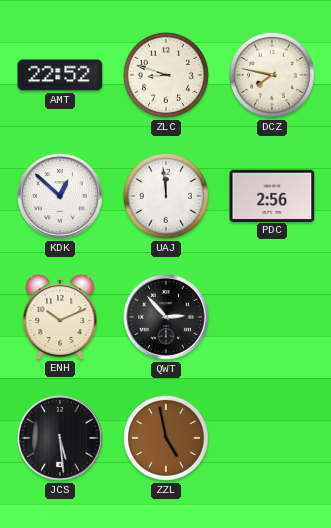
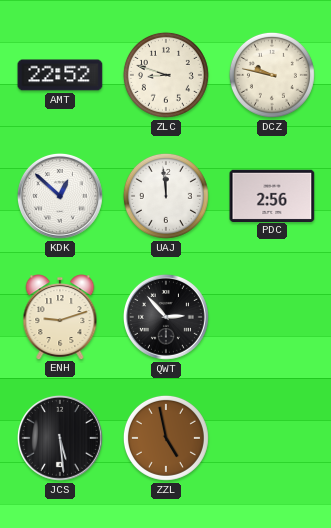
DCZ: 7:47 -> 9:47
ENH: 10:11 -> 9:12
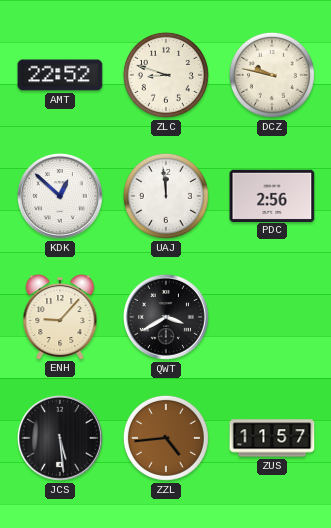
ENH: 9:12 -> 9:07
QWT: 2:53 -> 3:40
ZZL: 4:58 -> 4:44
ZUS: none -> 11:57
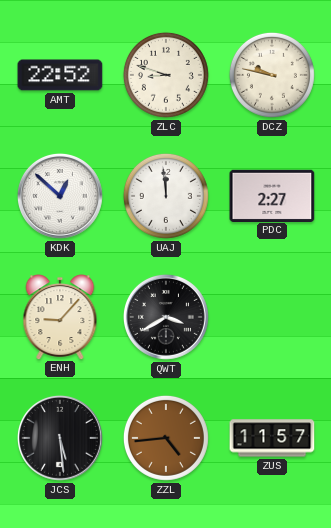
PDC: 2:56 -> 2:27
